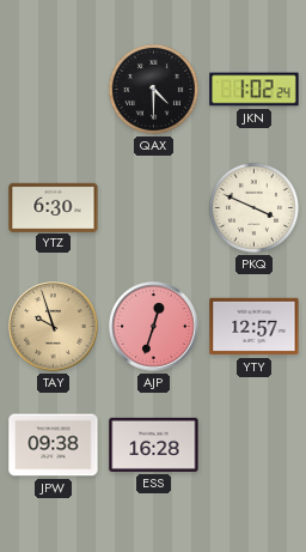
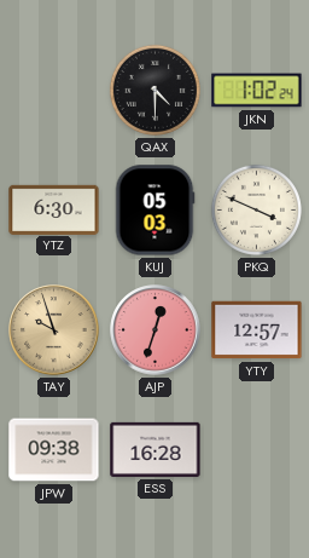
KUJ: none -> 05:03
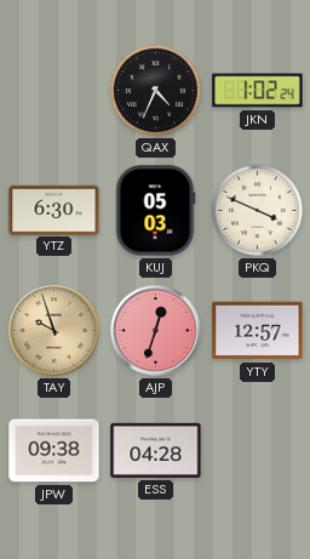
QAX: 4:30 -> 4:34
ESS: 16:28 -> 04:28
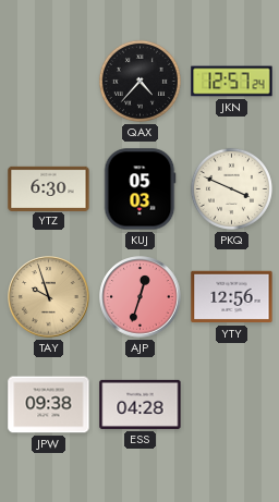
QAX: 4:34 -> 4:37
JKN: 1:02 -> 12:57
YTY: 12:57 -> 12:56
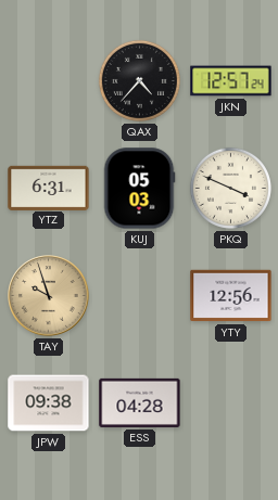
YTZ: 6:30 -> 6:31
AJP: 12:33 -> none
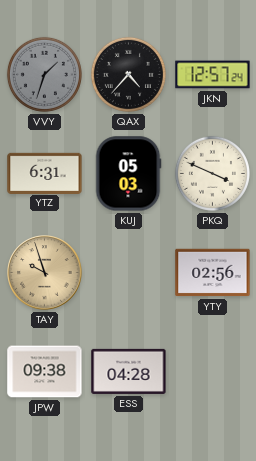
VVY: none -> 1:33
YTY: 12:56 -> 02:56
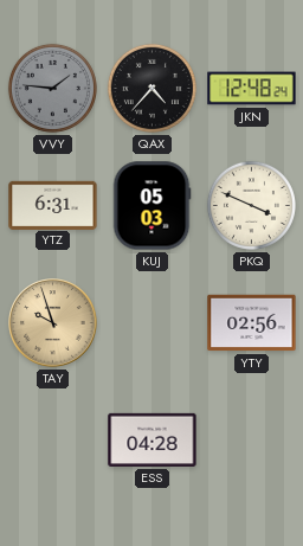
VVY: 1:33 -> 1:46
JKN: 12:57 -> 12:48
JPW: 09:38 -> none
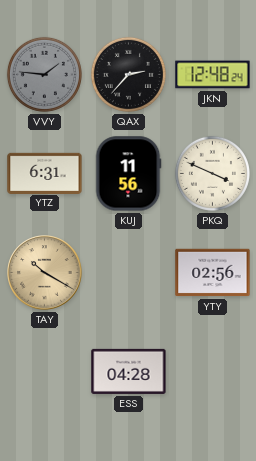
QAX: 4:37 -> 2:37
KUJ: 05:03 -> 11:56
TAY: 9:57 -> 10:20
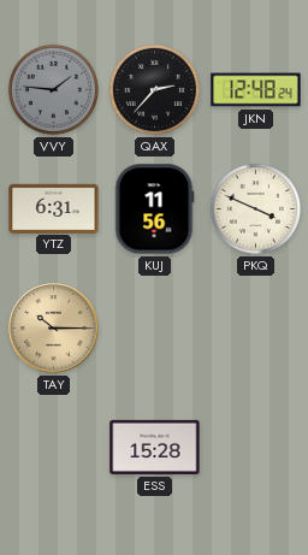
TAY: 10:20 -> 10:15
YTY: 02:56 -> none
ESS: 04:28 -> 15:28
